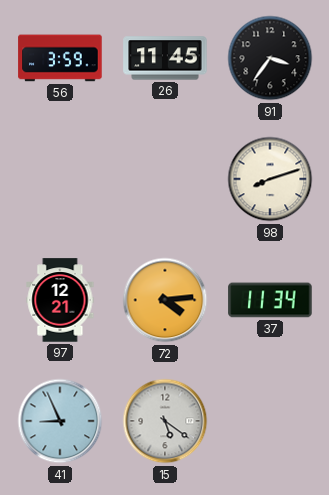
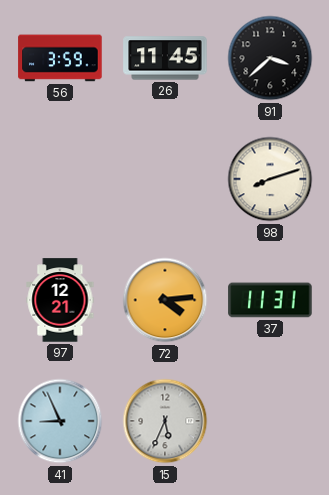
91: 3:36 -> 3:38
37: 11:34 -> 11:31
15: 5:21 -> 5:34
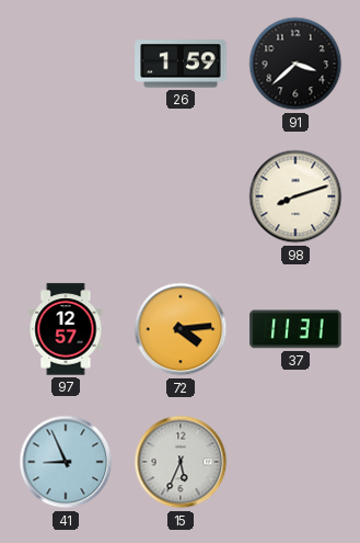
56: 3:59 -> none
26: 11:45 -> 1:59
97: 12:21 -> 12:57
